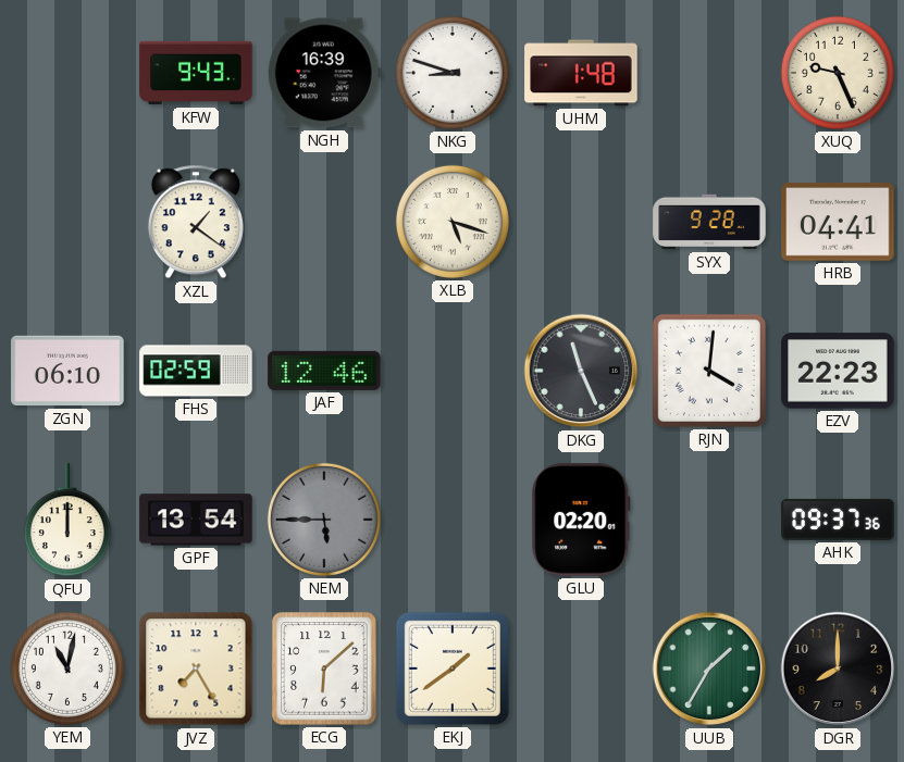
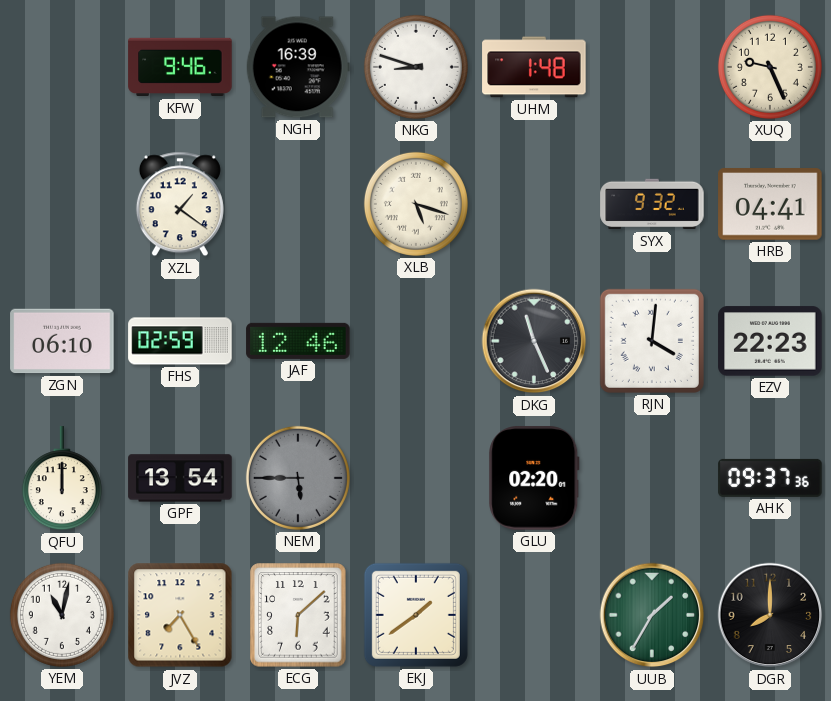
KFW: 9:43 -> 9:46
SYX: 9:28 -> 9:32
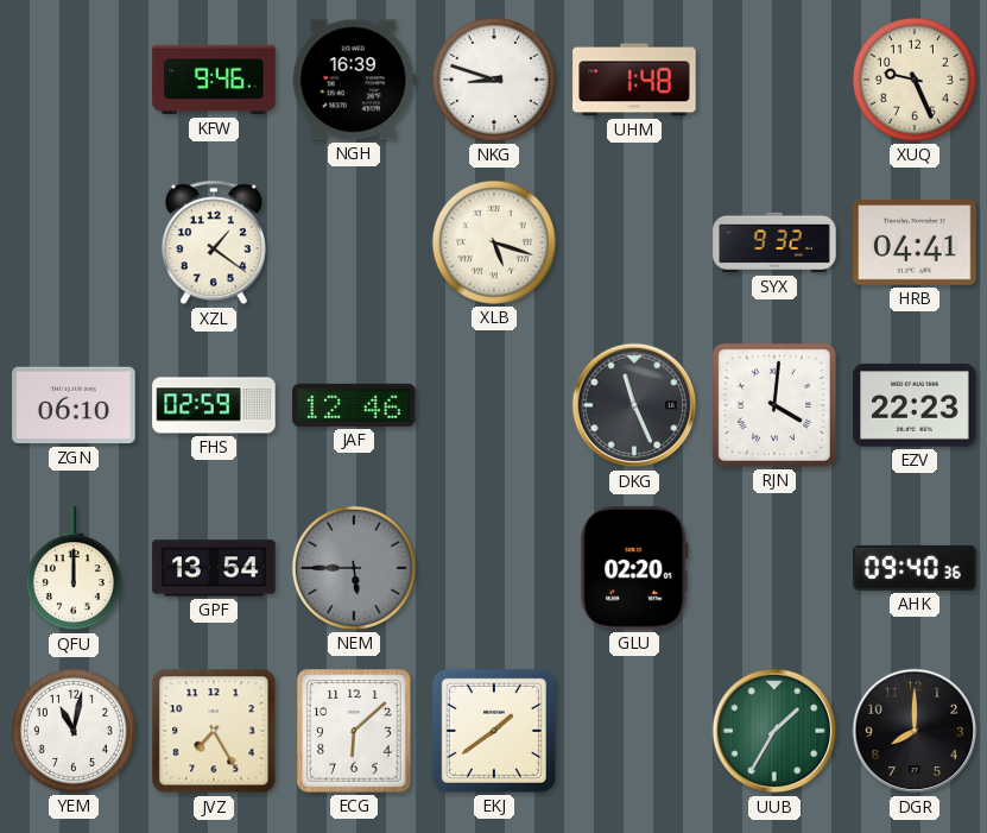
AHK: 09:37 -> 09:40
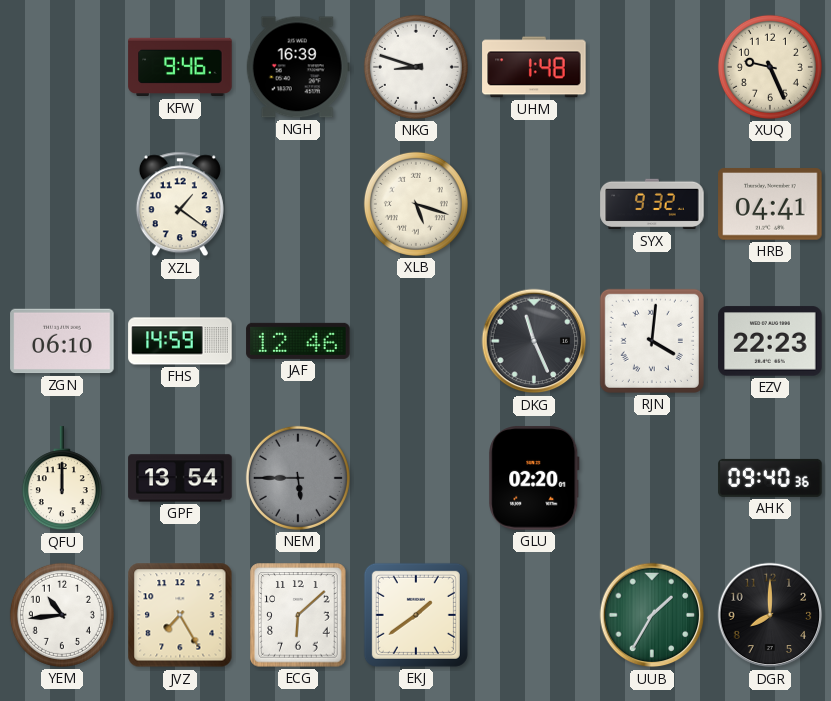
FHS: 02:59 -> 14:59
YEM: 11:02 -> 10:44
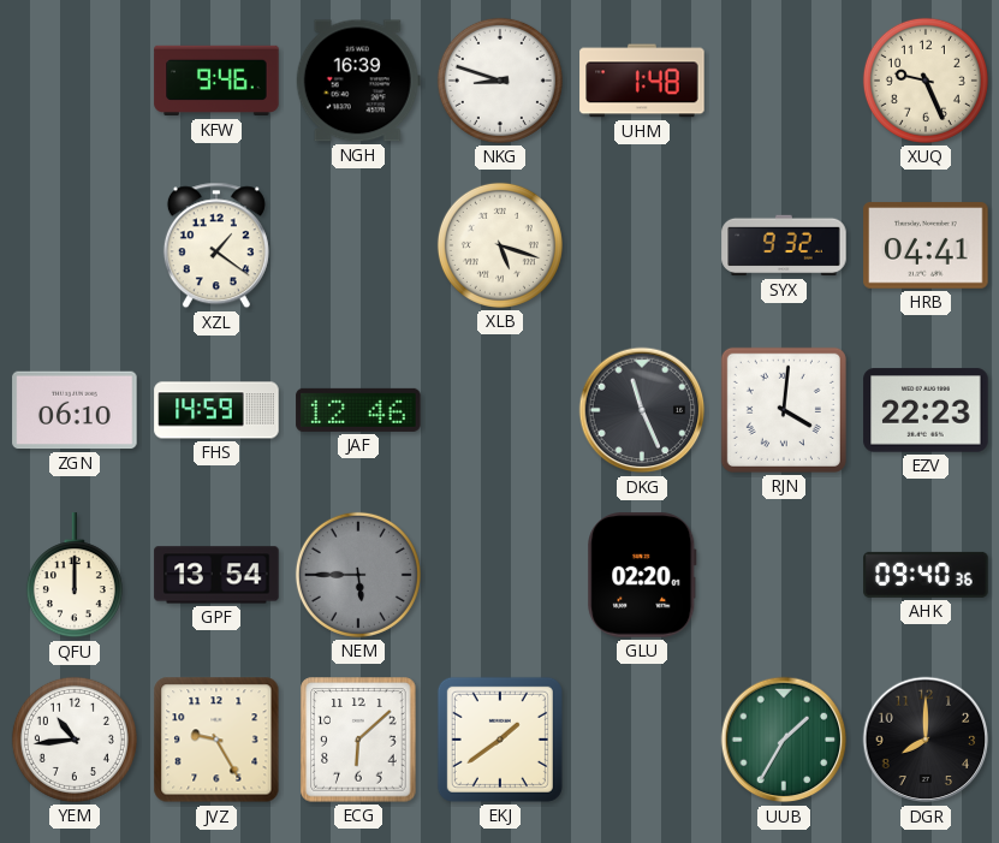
JVZ: 7:25 -> 9:25
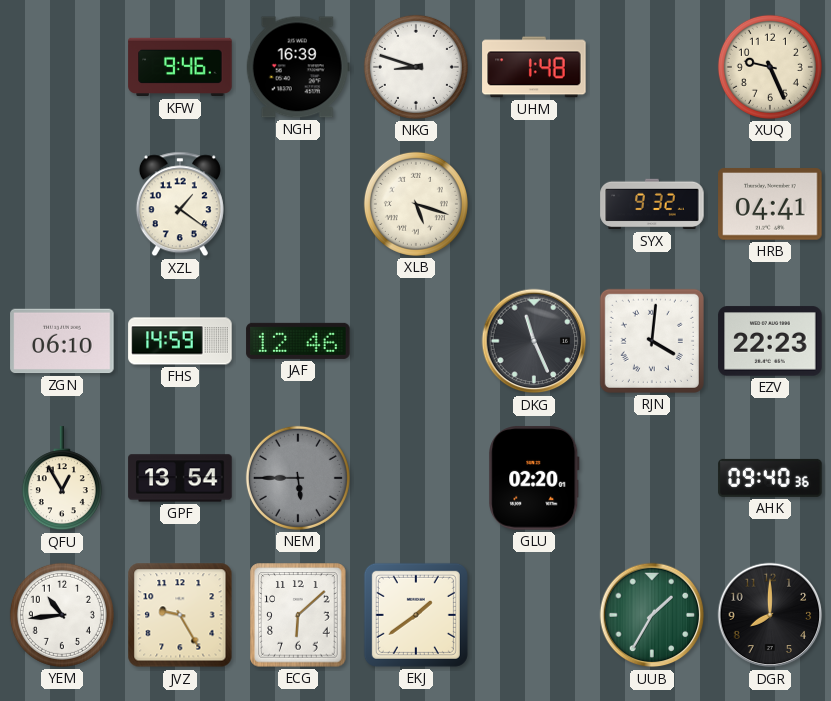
QFU: 12:00 -> 12:55
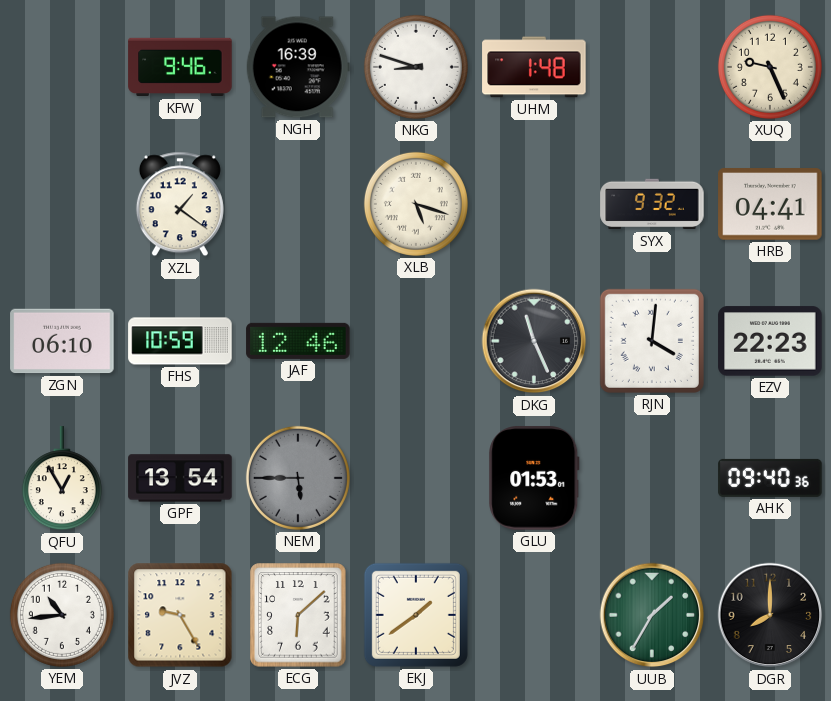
FHS: 14:59 -> 10:59
GLU: 02:20 -> 01:53
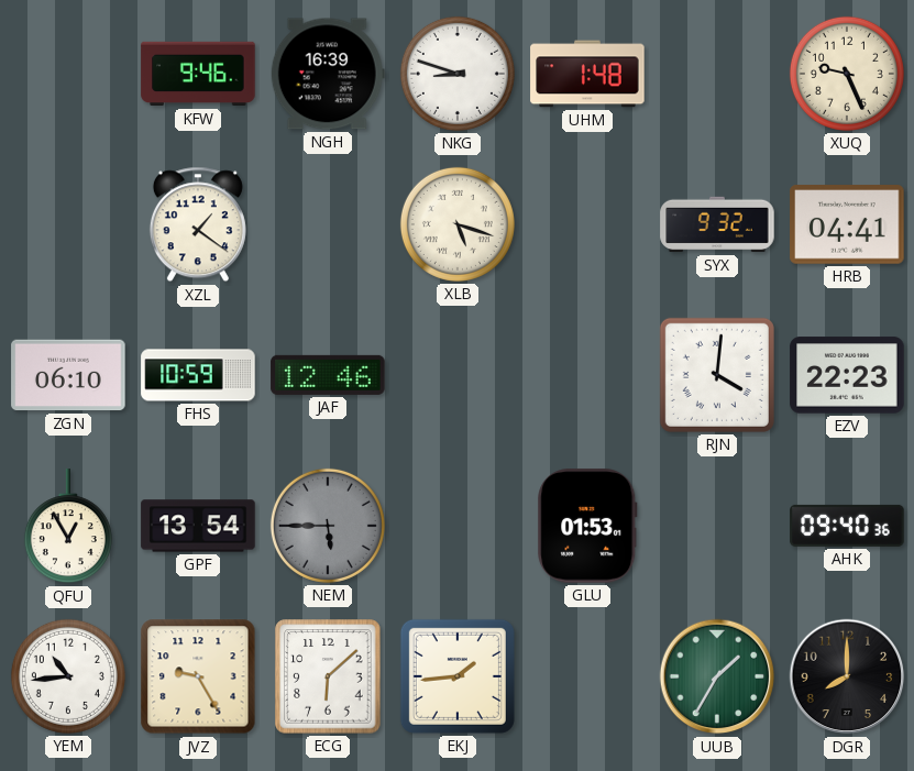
DKG: 11:26 -> none
EKJ: 1:39 -> 1:44
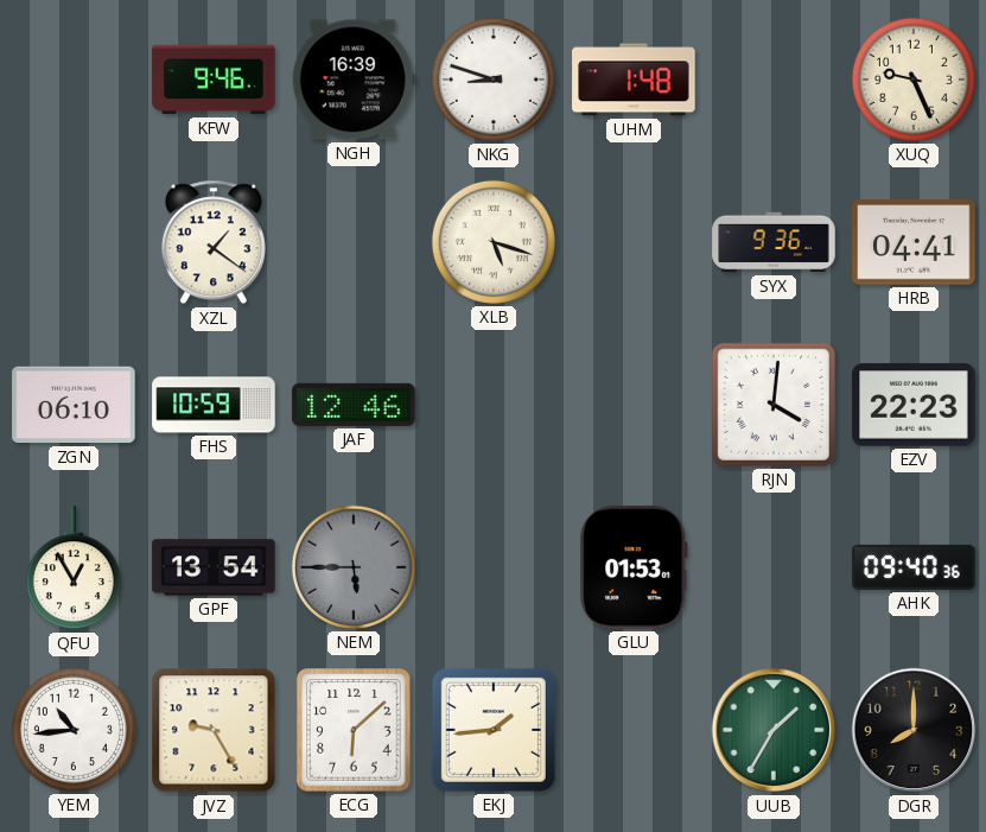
SYX: 9:32 -> 9:36
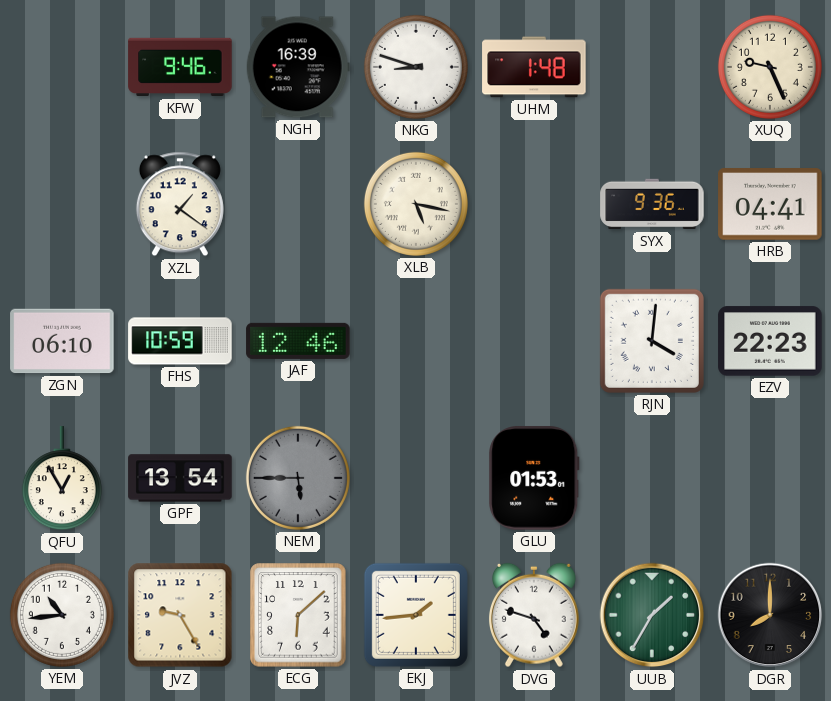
XLB: 5:18 -> 5:17
AHK: 09:40 -> none
DVG: none -> 4:48
